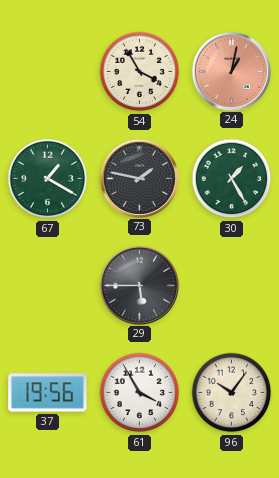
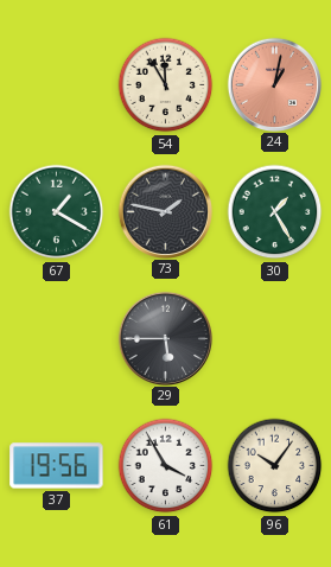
54: 3:55 -> 11:55
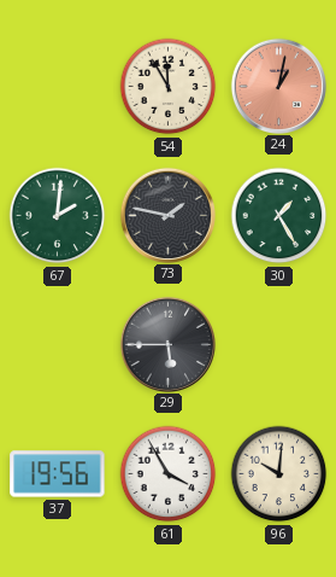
67: 1:20 -> 2:01
96: 10:06 -> 10:01
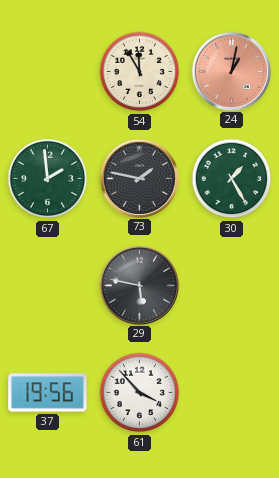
67: 2:01 -> 1:59
29: 5:45 -> 5:47
61: 3:55 -> 3:53
96: 10:01 -> none
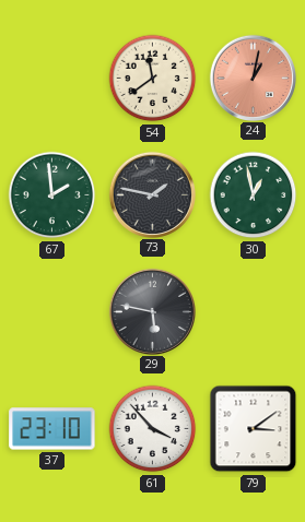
54: 11:55 -> 11:39
30: 1:25 -> 12:58
37: 19:56 -> 23:10
79: none -> 3:09
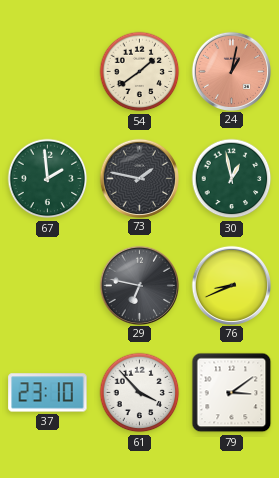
54: 11:39 -> 1:39
29: 5:47 -> 6:47
76: none -> 8:41
